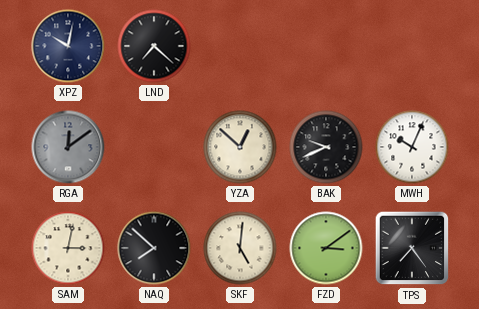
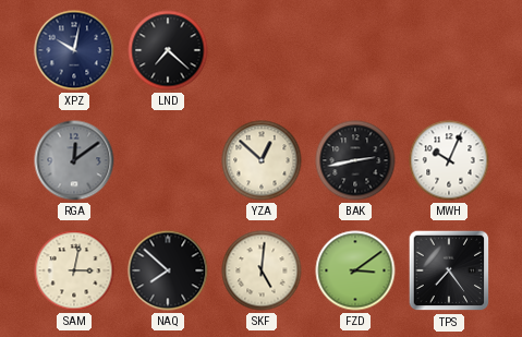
BAK: 9:41 -> 2:43
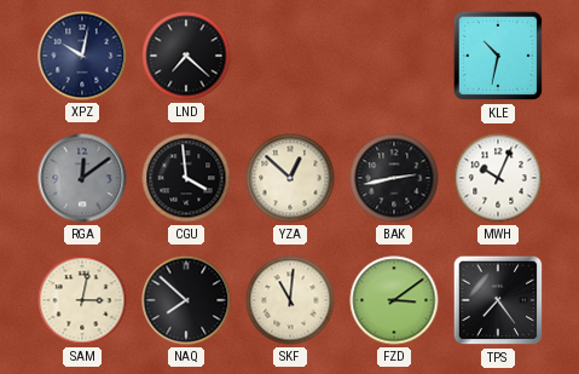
KLE: none -> 10:32
CGU: none -> 3:59
SKF: 5:01 -> 11:01
